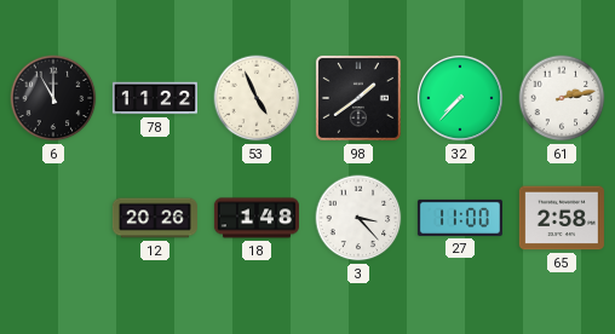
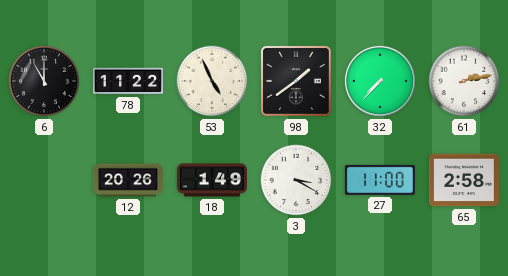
18: 1:48 -> 1:49
3: 3:23 -> 3:20
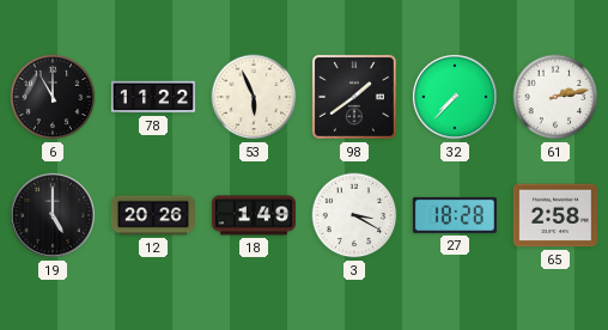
53: 4:56 -> 5:56
19: none -> 5:00
27: 11:00 -> 18:28
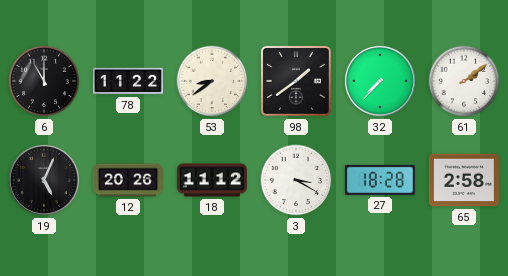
53: 5:56 -> 8:39
61: 2:13 -> 2:09
19: 5:00 -> 5:04
18: 1:49 -> 11:12
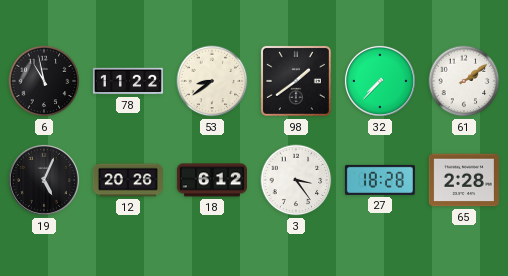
6: 11:00 -> 10:58
18: 11:12 -> 6:12
3: 3:20 -> 3:24
65: 2:58 -> 2:28
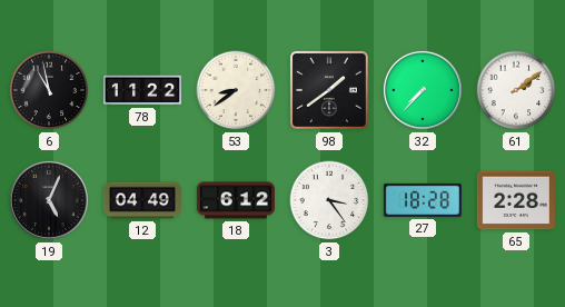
12: 20:26 -> 04:49
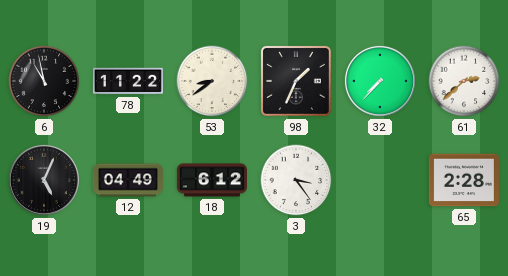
98: 1:39 -> 1:34
61: 2:09 -> 2:38
27: 18:28 -> none
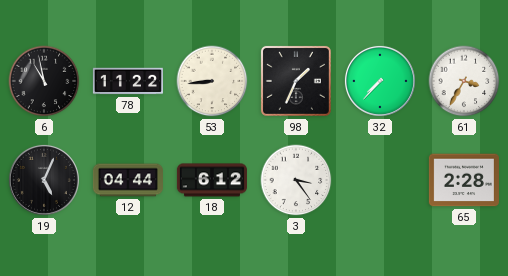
53: 8:39 -> 8:44
61: 2:38 -> 3:35
12: 04:49 -> 04:44
